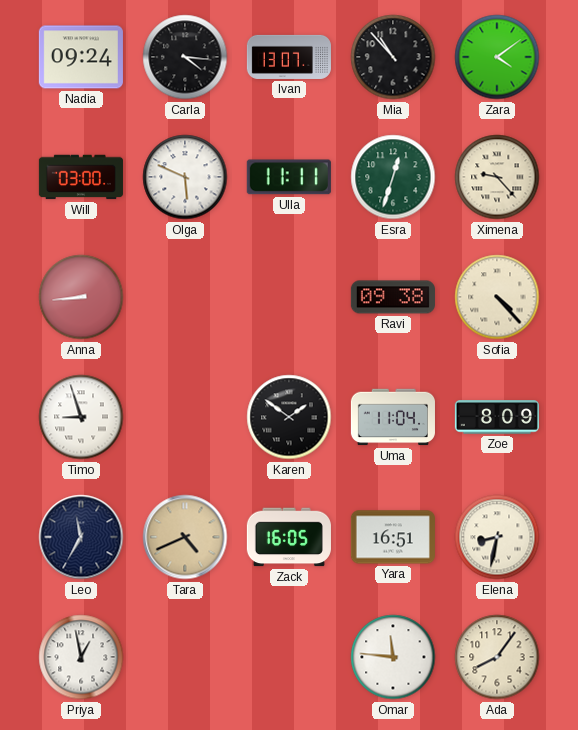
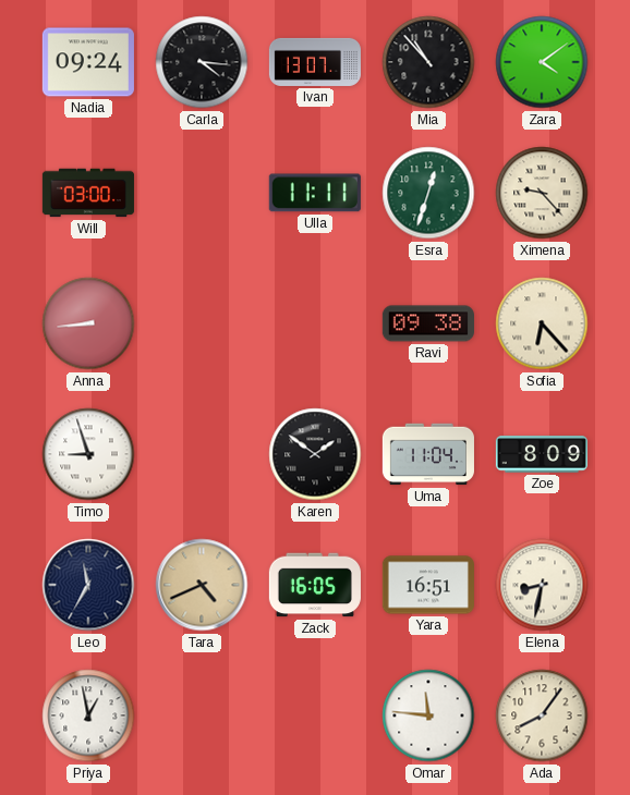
Olga: 5:49 -> none
Sofia: 4:23 -> 6:23
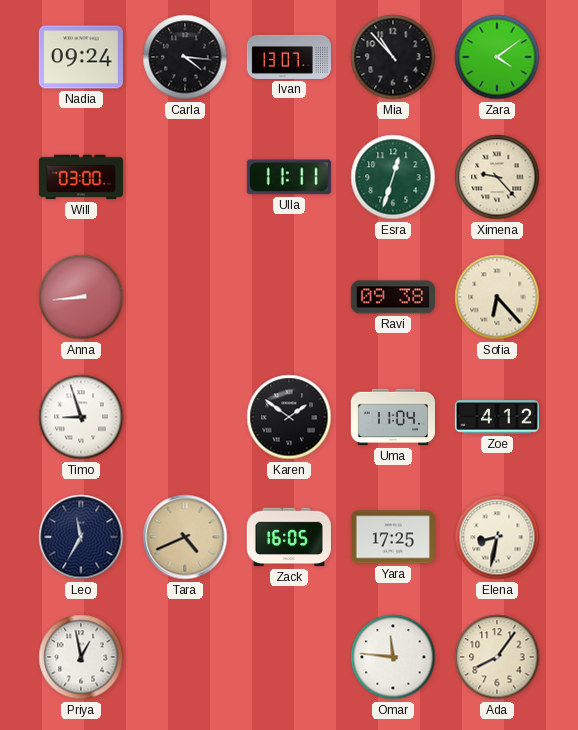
Zoe: 8:09 -> 4:12
Yara: 16:51 -> 17:25
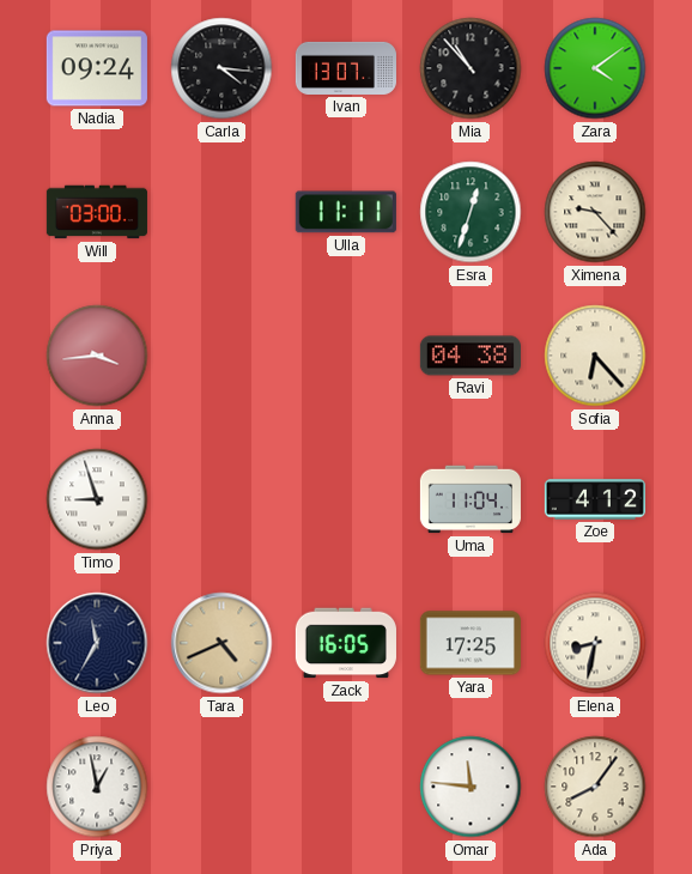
Anna: 8:44 -> 3:44
Ravi: 09:38 -> 04:38
Karen: 1:51 -> none
